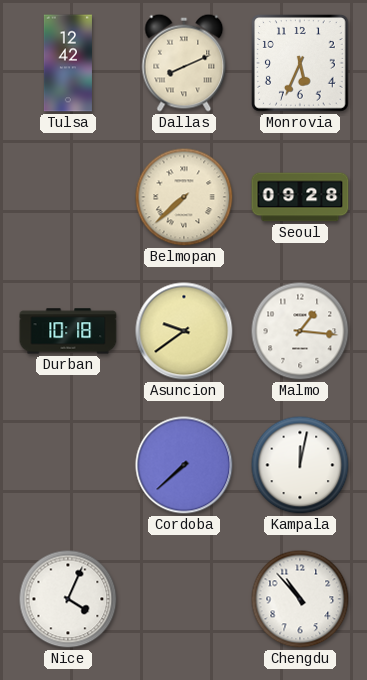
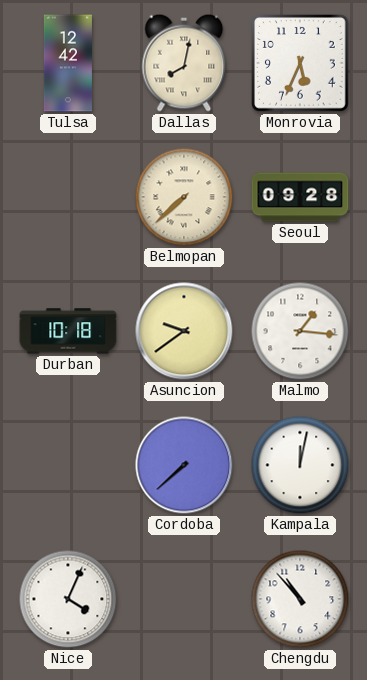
Dallas: 8:11 -> 8:02
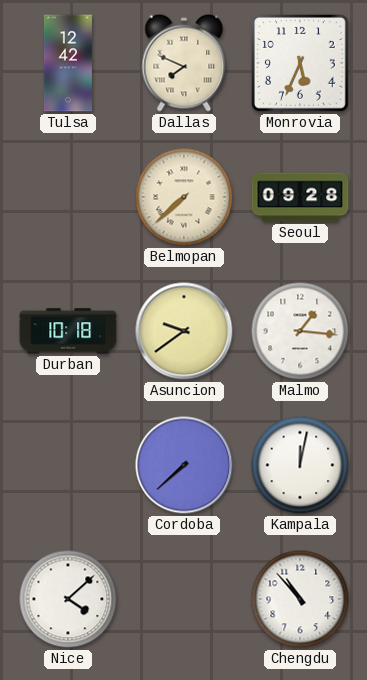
Dallas: 8:02 -> 7:49
Nice: 4:04 -> 4:08
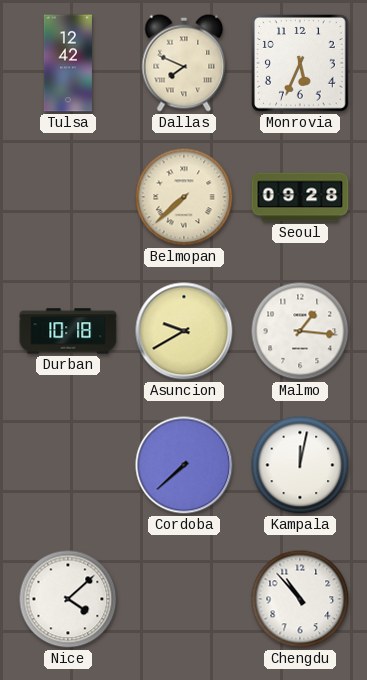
Asuncion: 9:39 -> 9:40
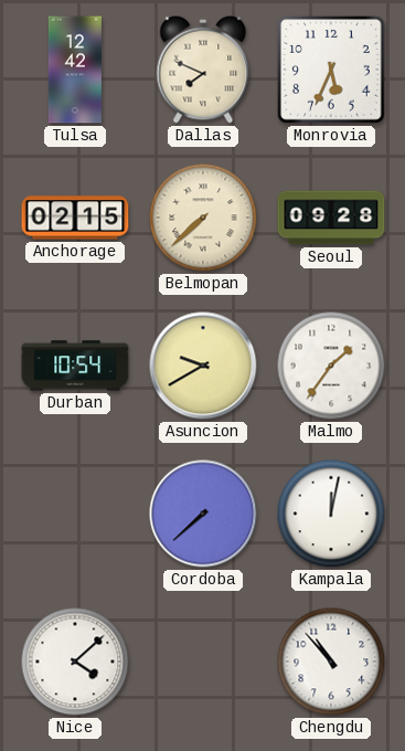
Anchorage: none -> 02:15
Durban: 10:18 -> 10:54
Malmo: 1:16 -> 1:36
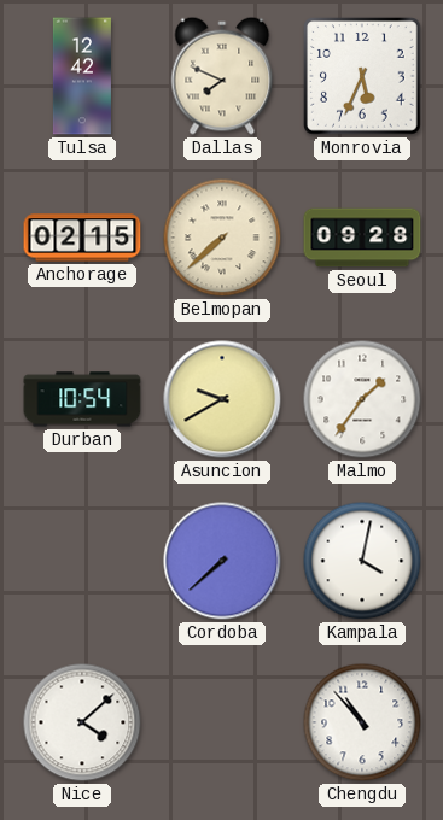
Kampala: 12:02 -> 4:02
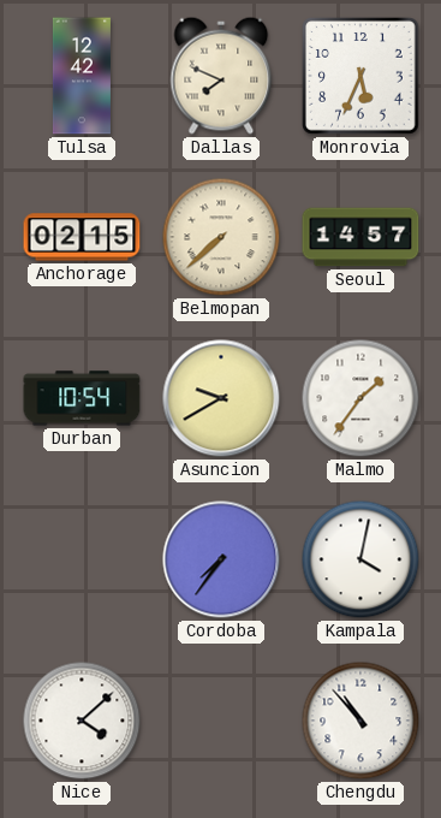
Seoul: 09:28 -> 14:57
Cordoba: 7:38 -> 7:36
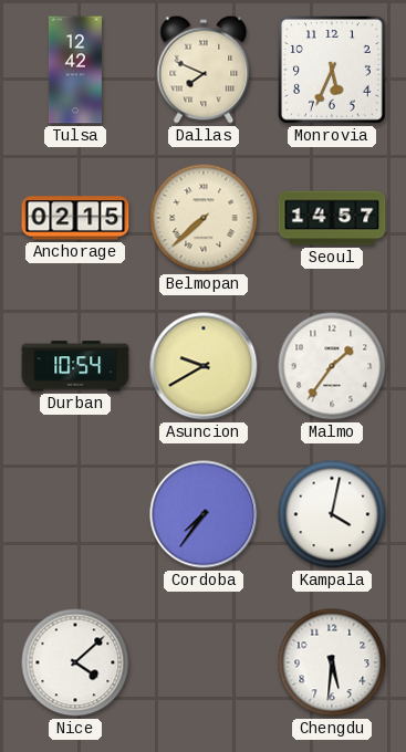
Chengdu: 10:53 -> 5:31
